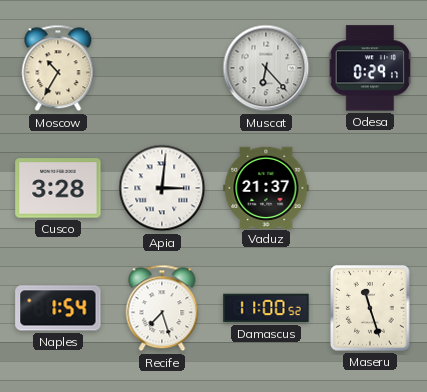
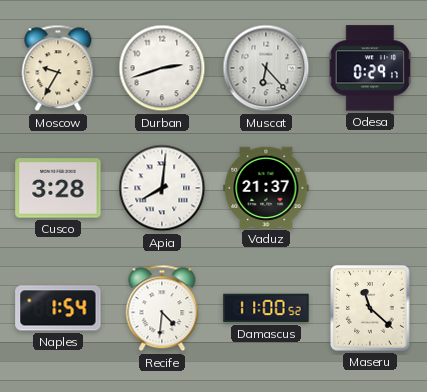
Moscow: 10:35 -> 9:35
Durban: none -> 2:42
Apia: 3:01 -> 8:01
Recife: 7:27 -> 4:31
Maseru: 11:27 -> 11:22
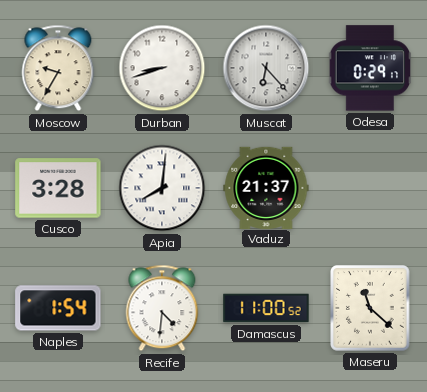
Durban: 2:42 -> 8:42
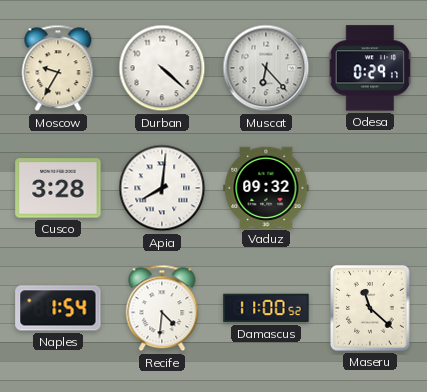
Durban: 8:42 -> 4:22
Vaduz: 21:37 -> 09:32
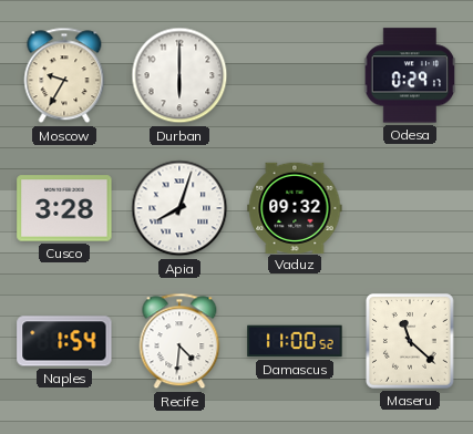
Durban: 4:22 -> 6:00
Muscat: 6:23 -> none
Apia: 8:01 -> 8:03
